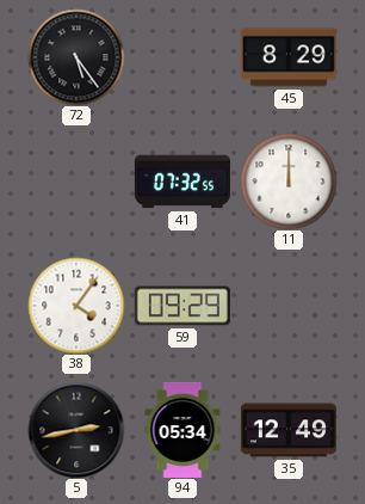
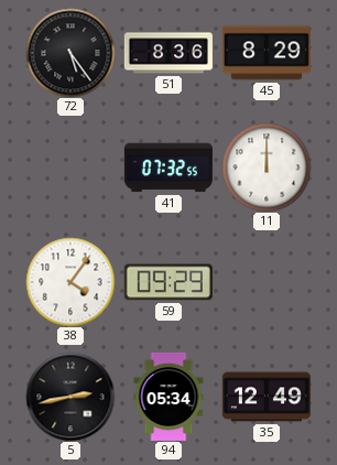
51: none -> 8:36
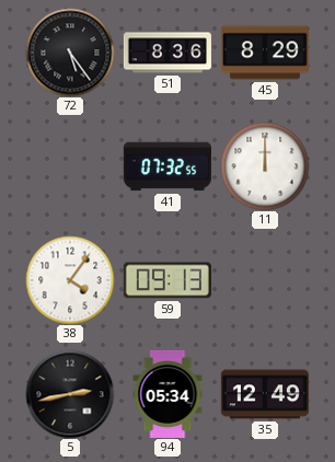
59: 09:29 -> 09:13
